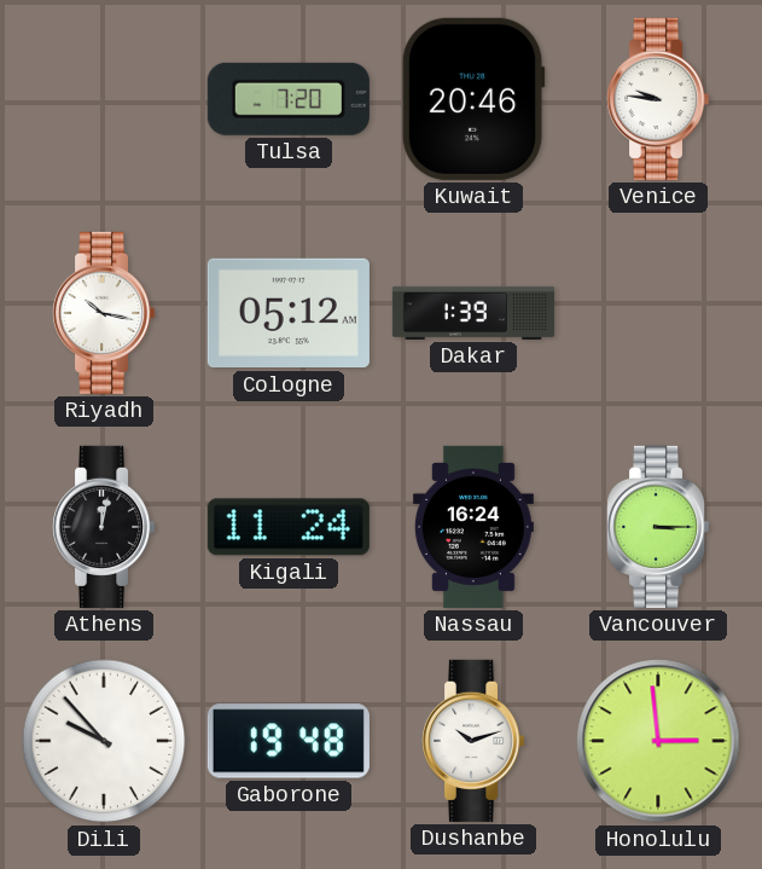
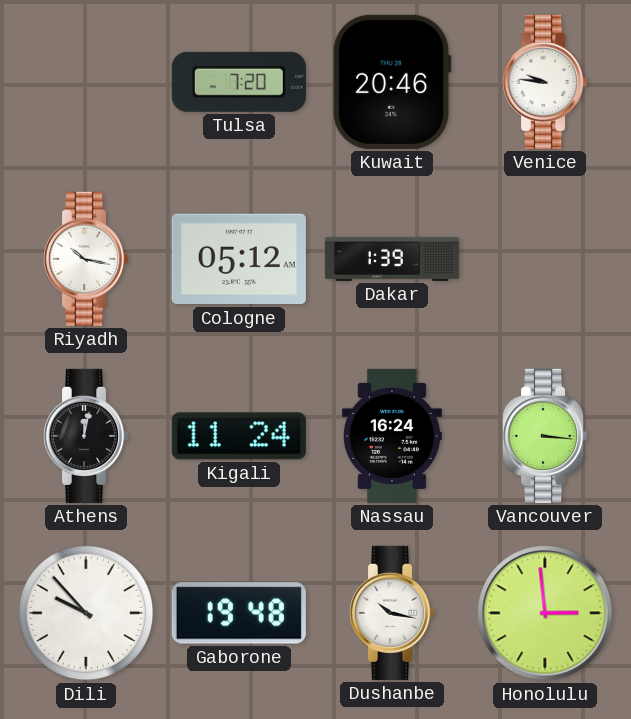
Vancouver: 3:15 -> 3:16
Dushanbe: 10:12 -> 10:17
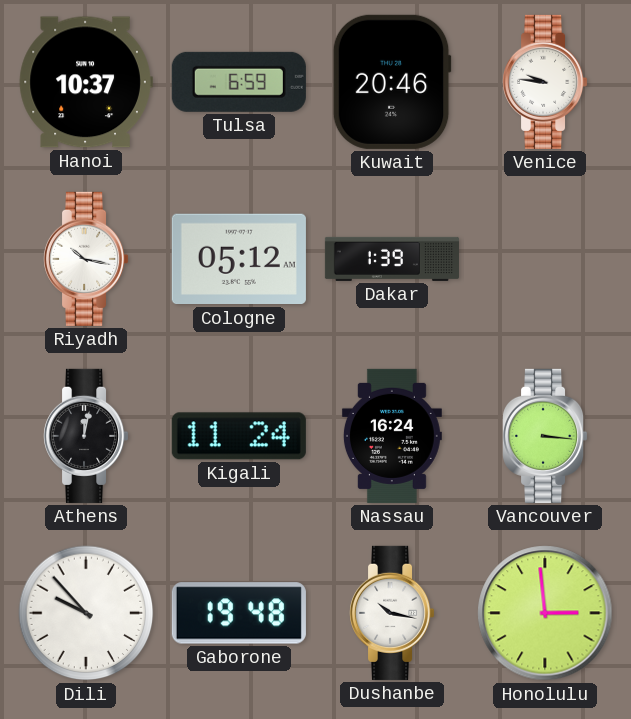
Hanoi: none -> 10:37
Tulsa: 7:20 -> 6:59
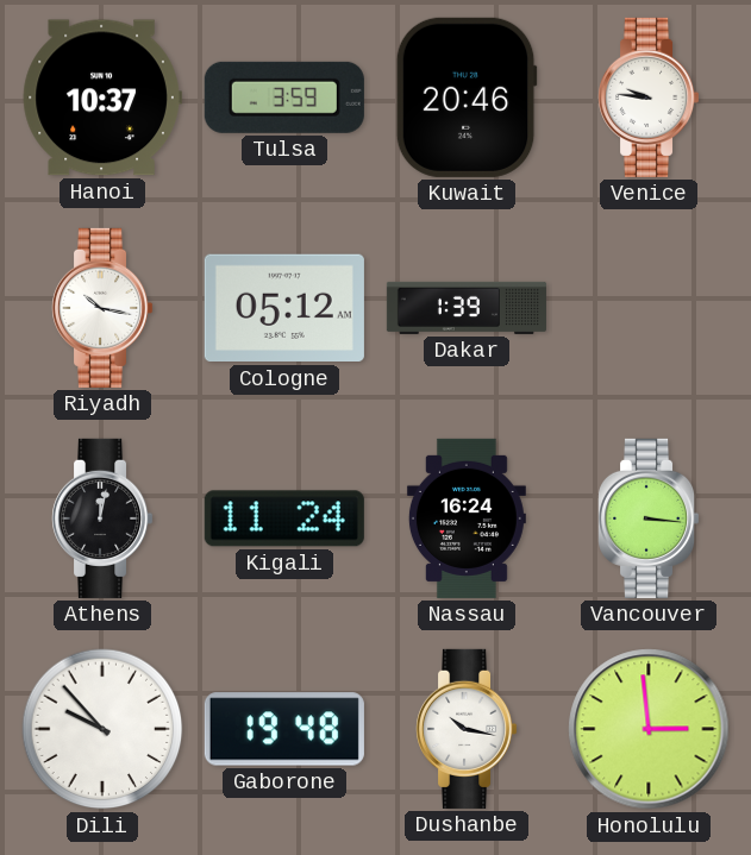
Tulsa: 6:59 -> 3:59
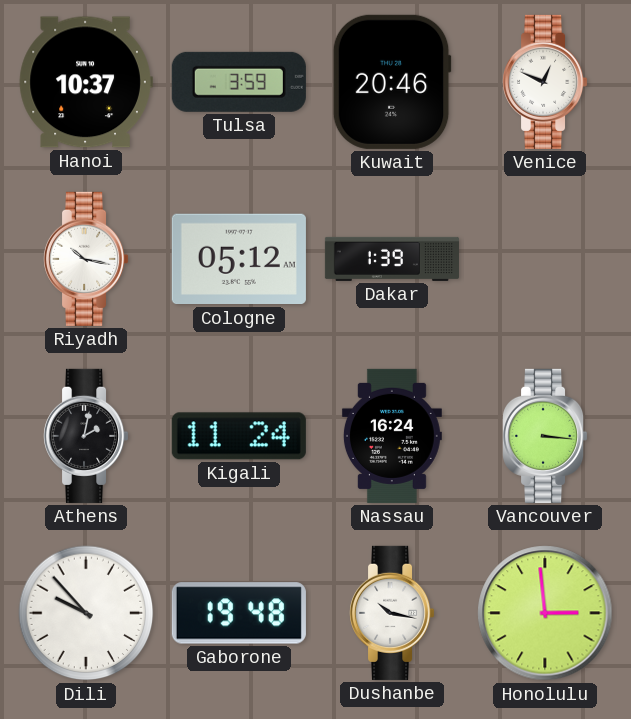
Venice: 9:46 -> 12:49
Athens: 12:02 -> 2:02
